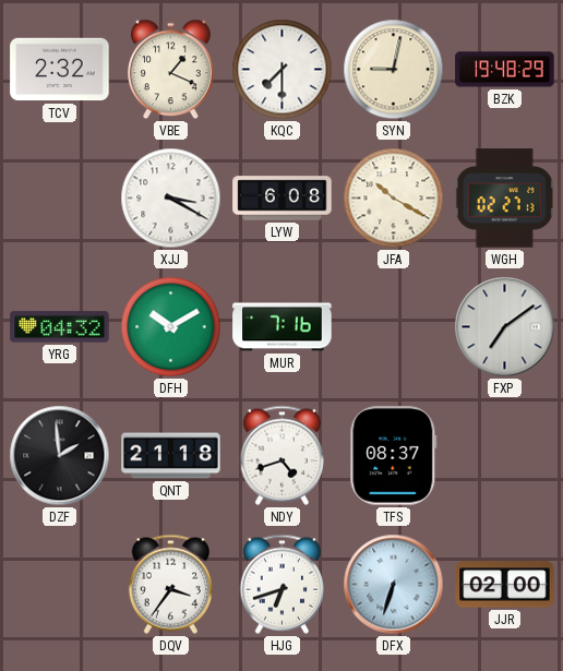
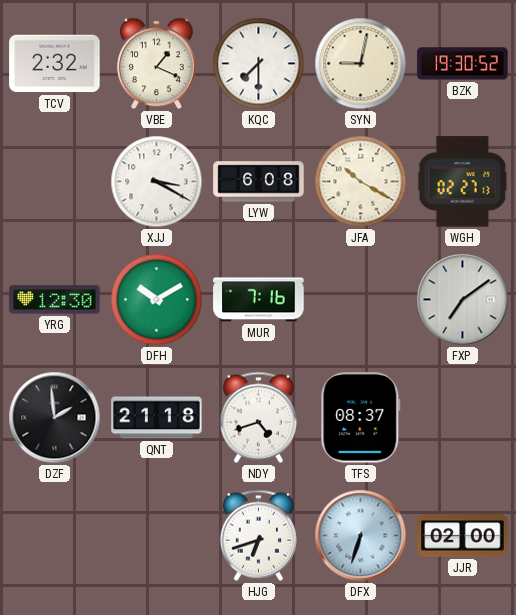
BZK: 19:48 -> 19:30
YRG: 04:32 -> 12:30
DQV: 3:36 -> none
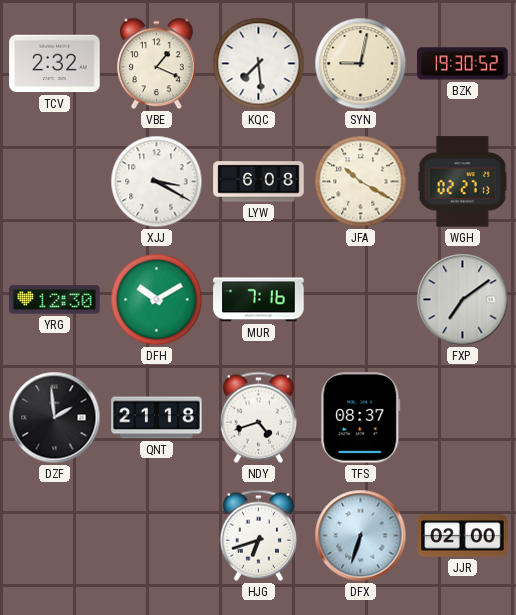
KQC: 7:30 -> 7:29
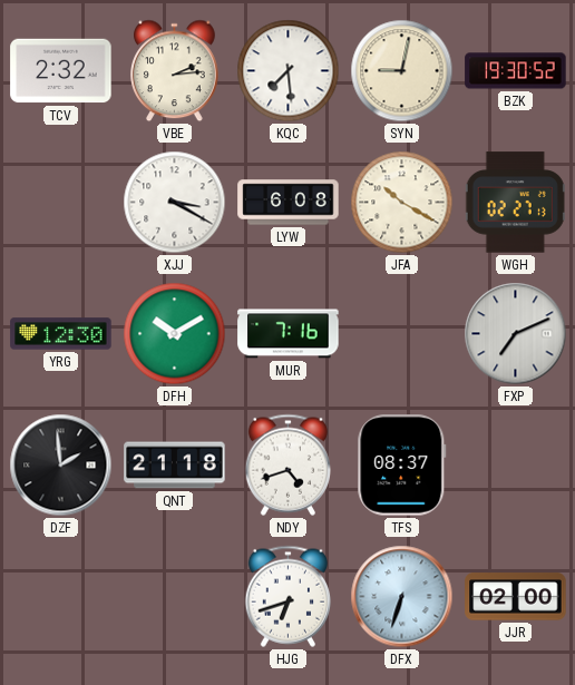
VBE: 1:19 -> 2:14
FXP: 7:09 -> 7:11
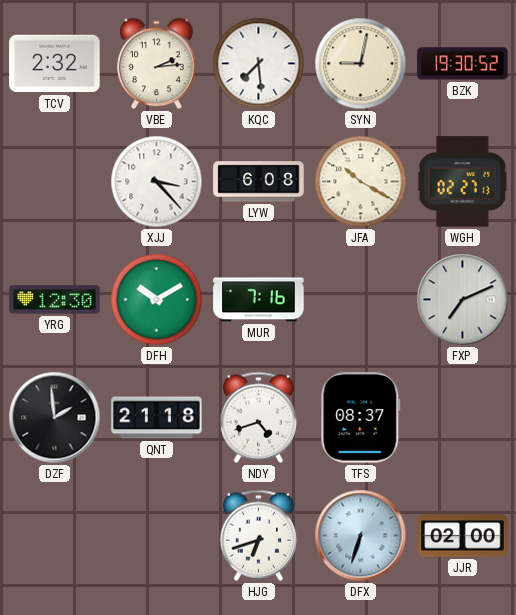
XJJ: 3:20 -> 3:23
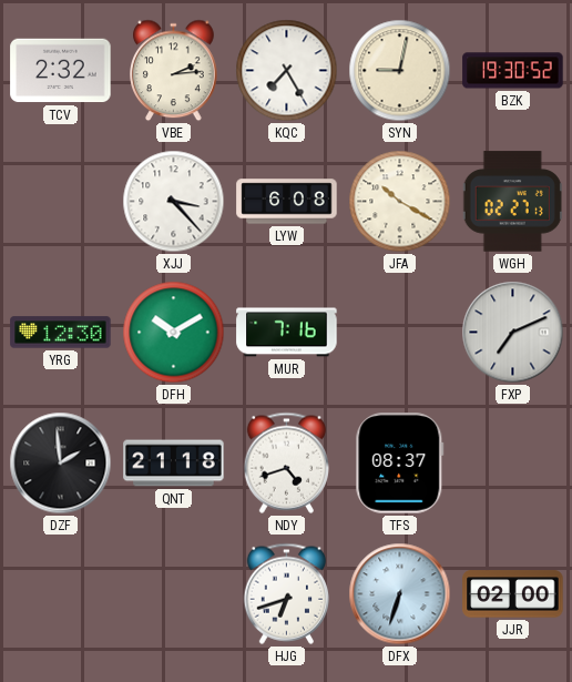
KQC: 7:29 -> 7:25
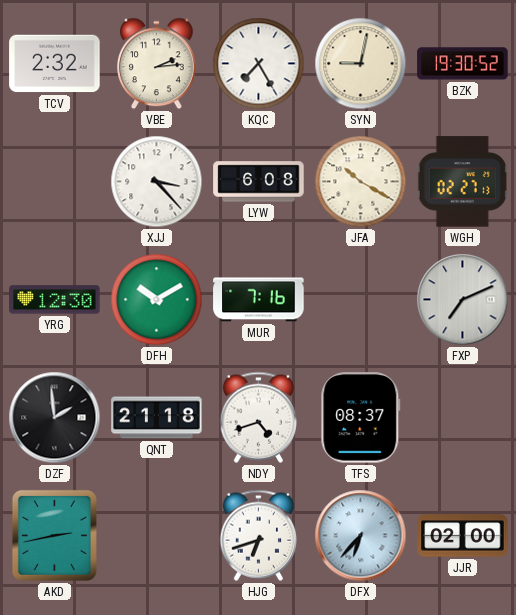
AKD: none -> 2:43
DFX: 6:33 -> 6:37
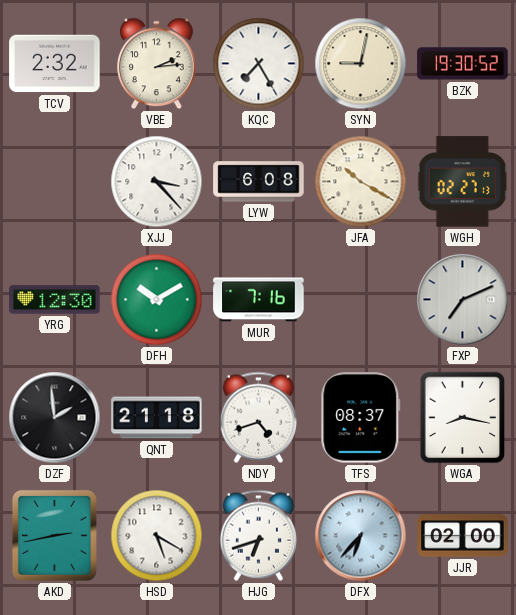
WGA: none -> 8:17
HSD: none -> 5:20
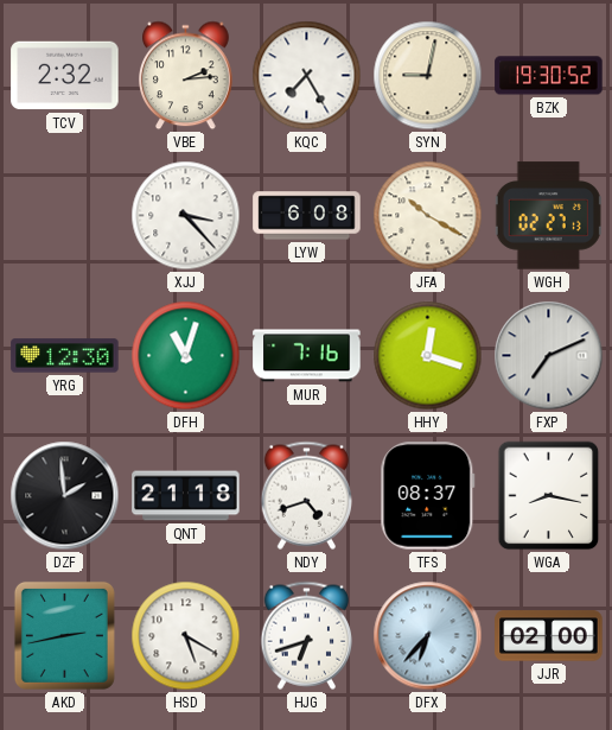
DFH: 10:10 -> 11:03
HHY: none -> 12:18
